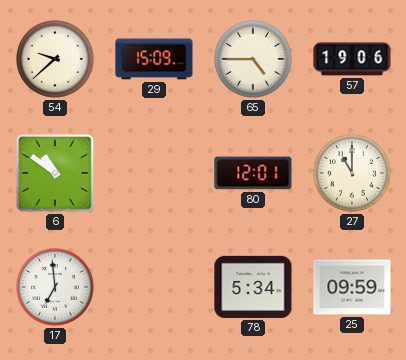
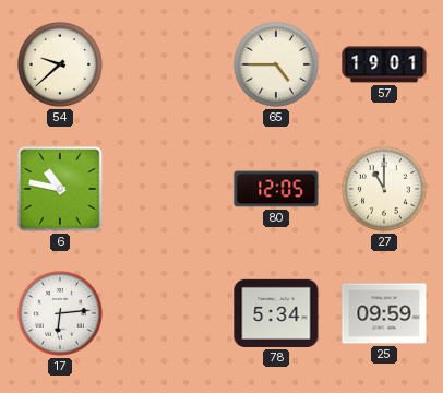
29: 15:09 -> none
57: 19:06 -> 19:01
6: 10:51 -> 10:47
80: 12:01 -> 12:05
17: 6:59 -> 6:14
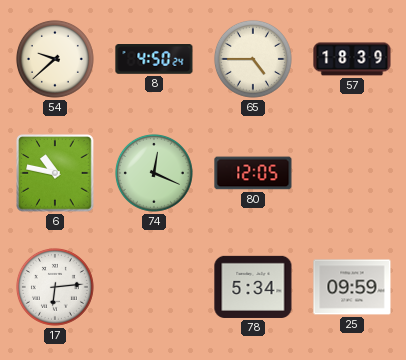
8: none -> 4:50
57: 19:01 -> 18:39
74: none -> 12:19
27: 11:00 -> none
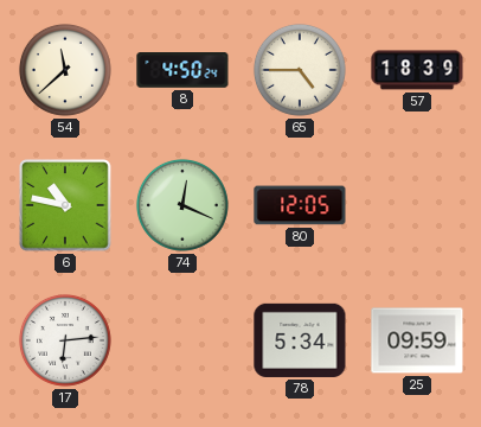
54: 9:38 -> 11:38
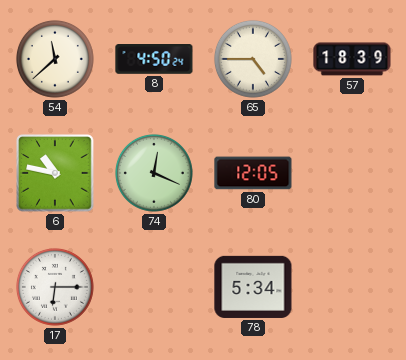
17: 6:14 -> 6:15
25: 09:59 -> none
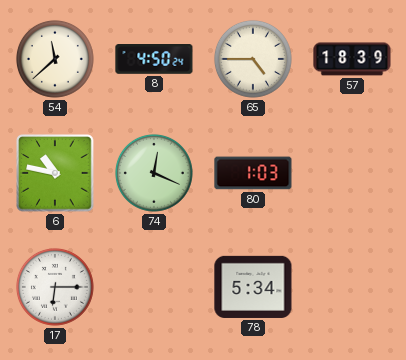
80: 12:05 -> 1:03
